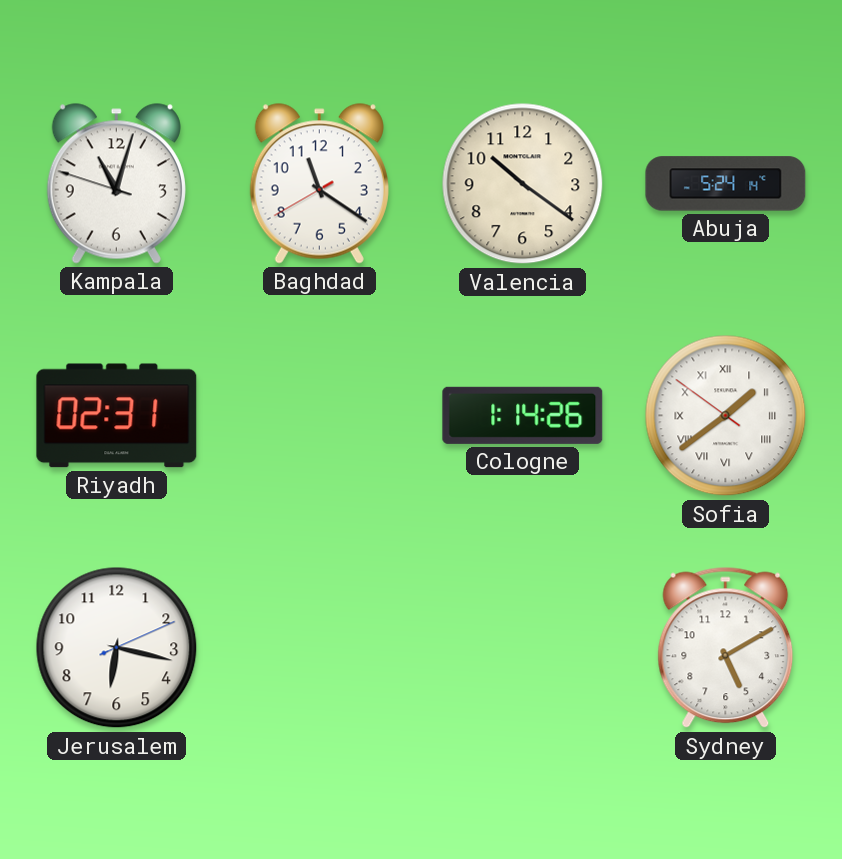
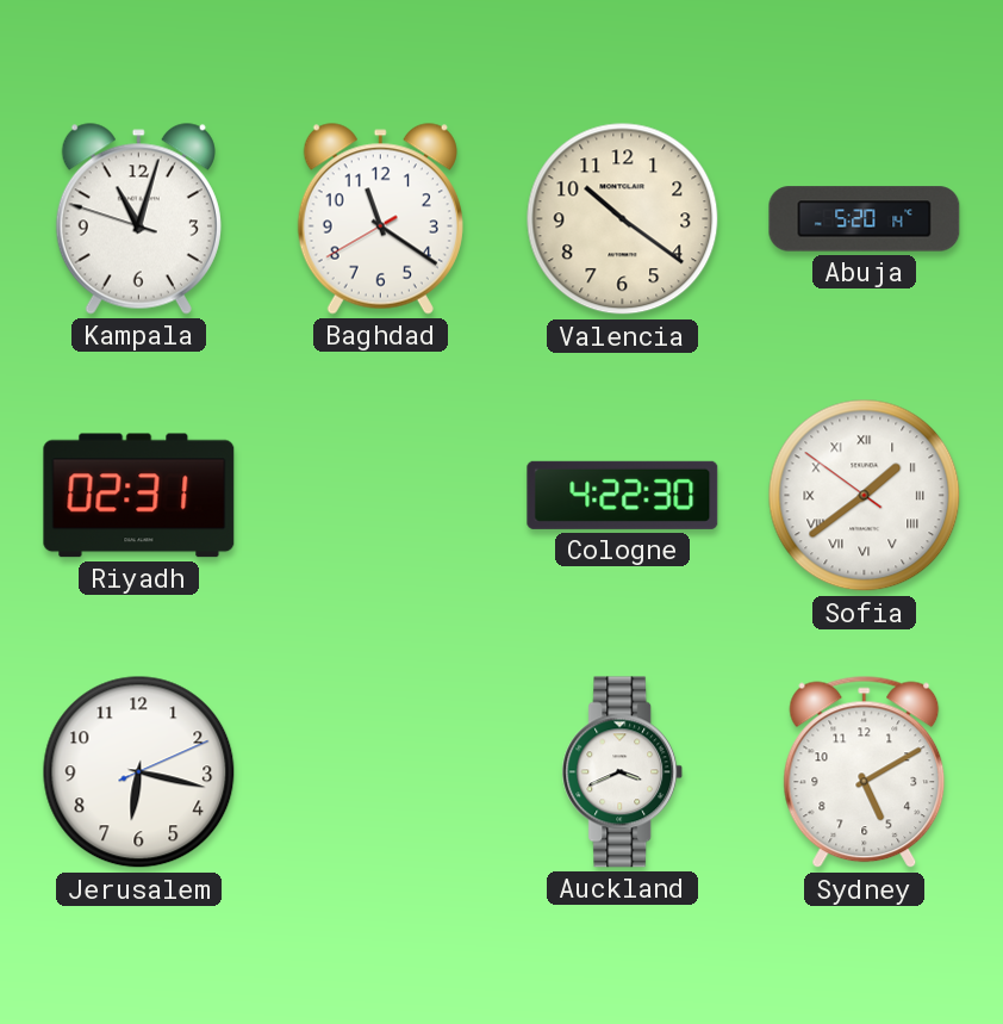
Abuja: 5:24 -> 5:20
Cologne: 1:14 -> 4:22
Auckland: none -> 3:41
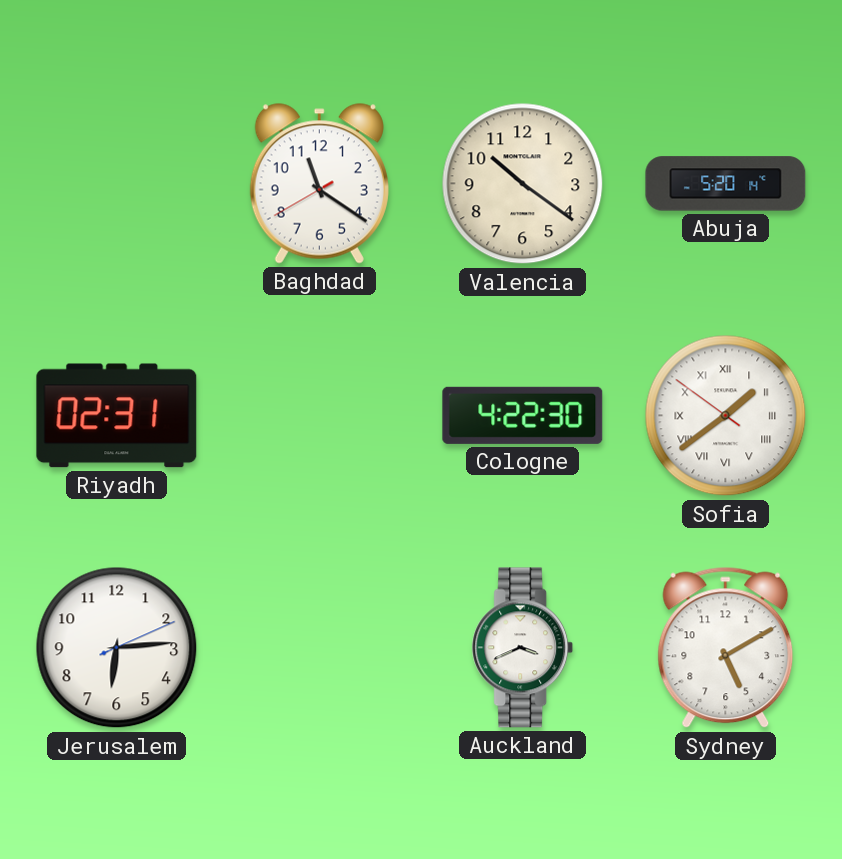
Kampala: 11:02 -> none
Jerusalem: 6:17 -> 6:14
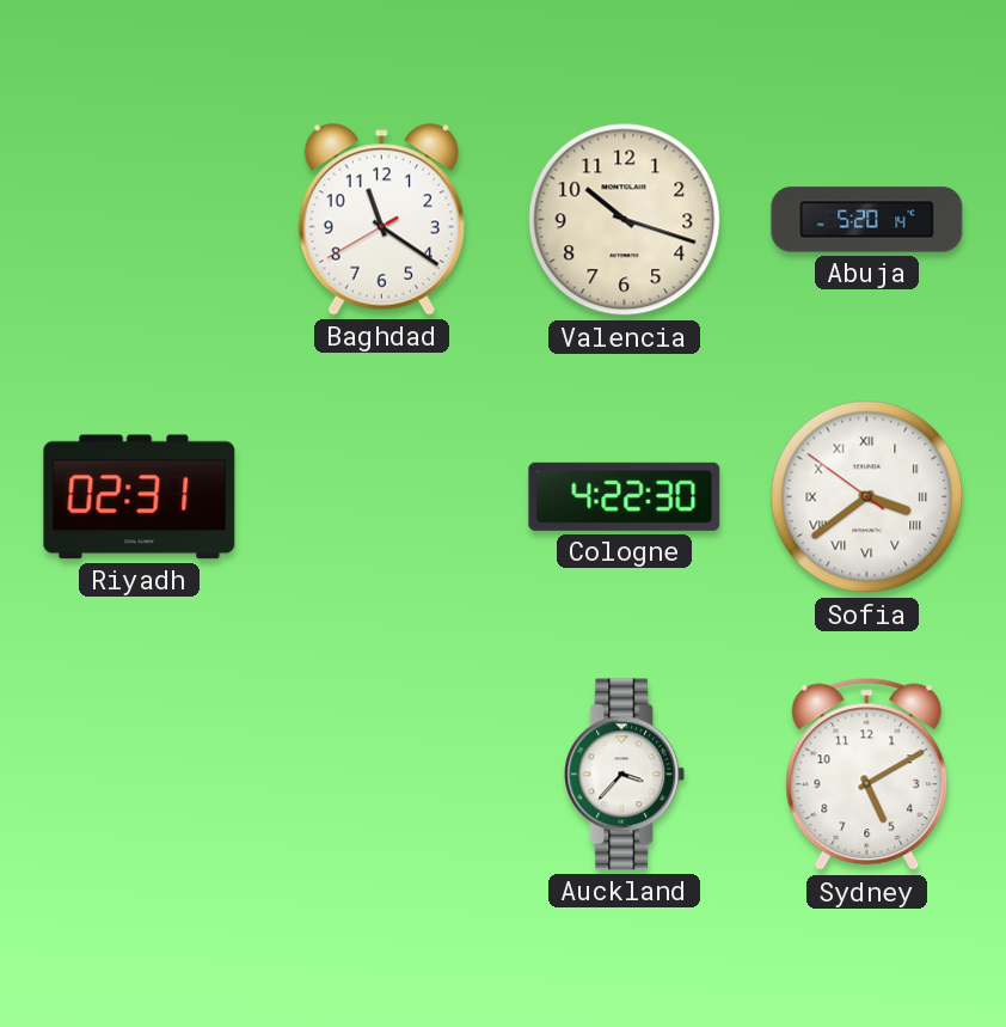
Valencia: 10:21 -> 10:18
Sofia: 1:38 -> 3:38
Jerusalem: 6:14 -> none
Auckland: 3:41 -> 3:37
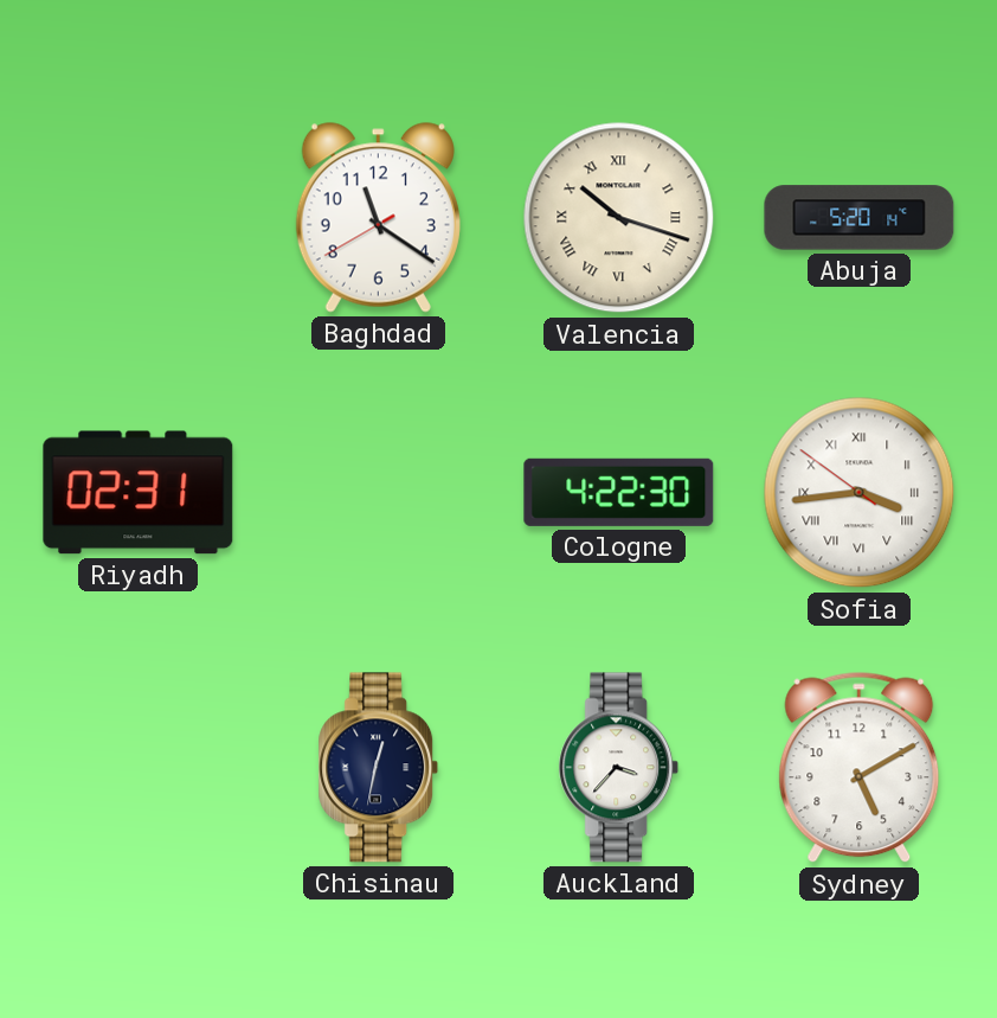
Valencia numerals: Arabic -> Roman
Sofia: 3:38 -> 3:43
Chisinau: none -> 12:32
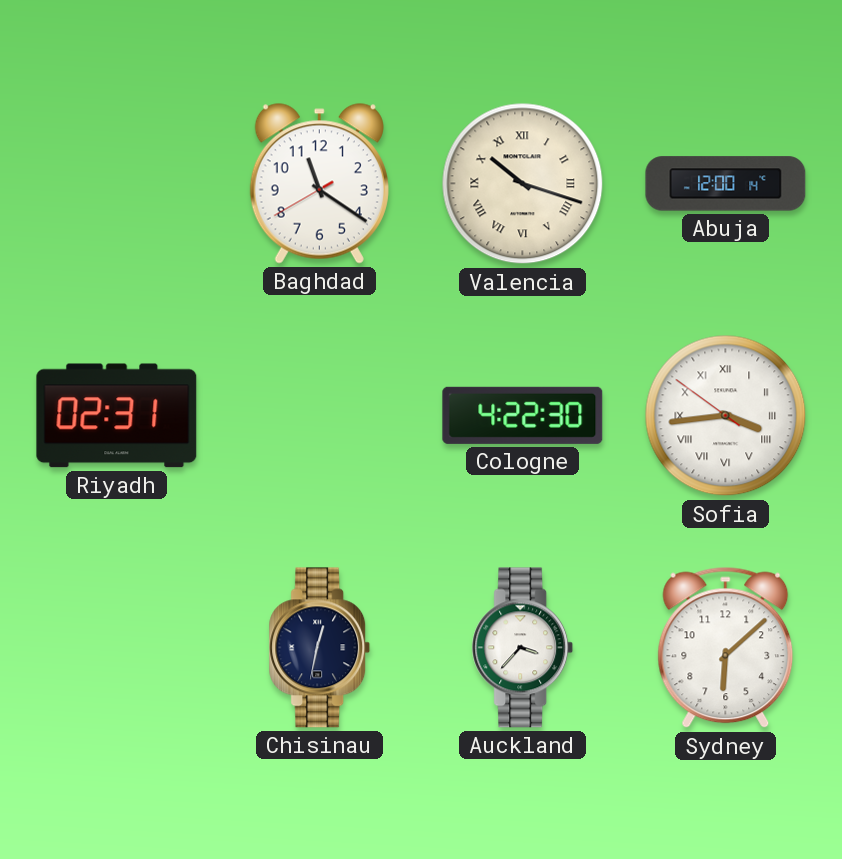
Abuja: 5:20 -> 12:00
Sydney: 5:10 -> 6:08
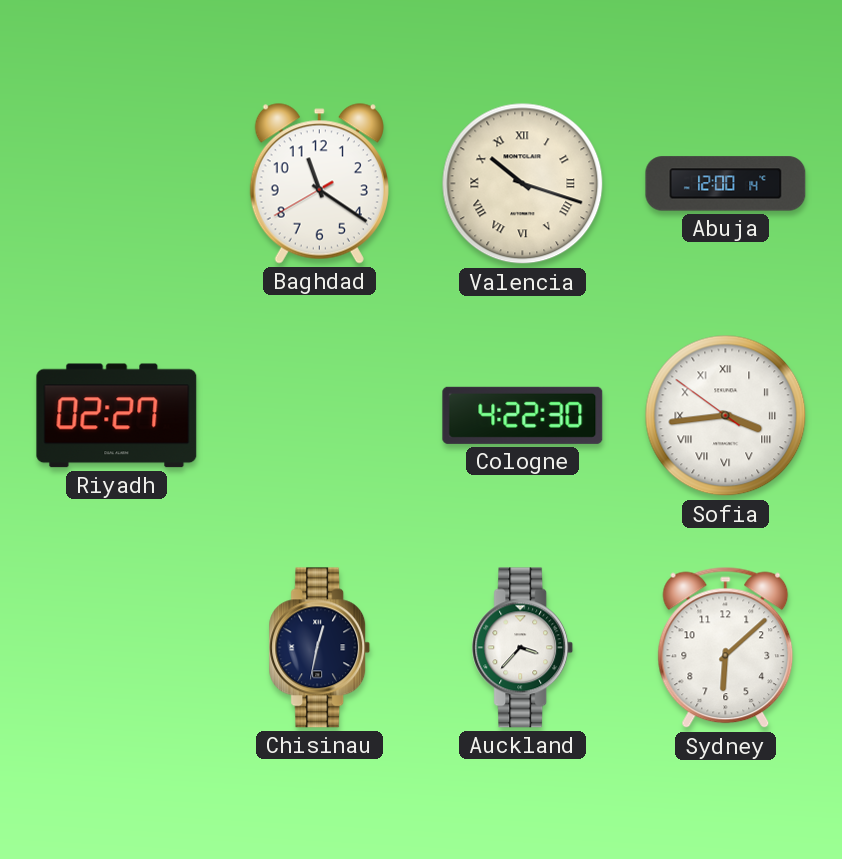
Riyadh: 02:31 -> 02:27
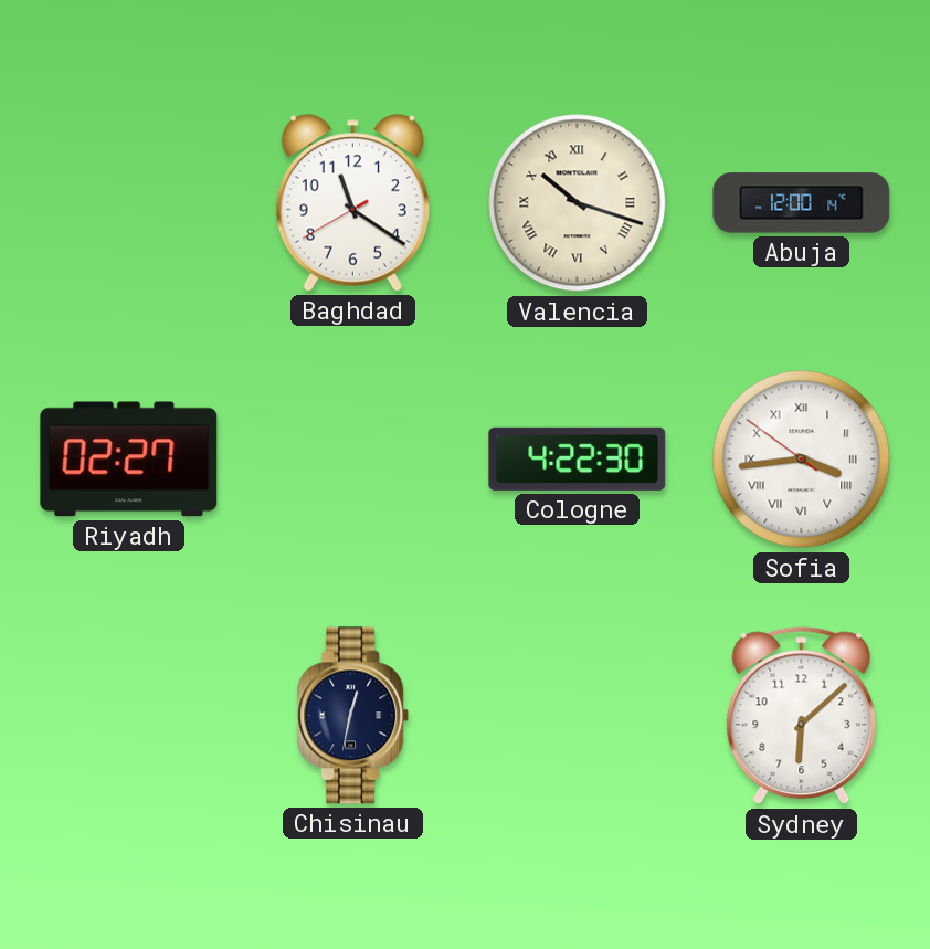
Auckland: 3:37 -> none
